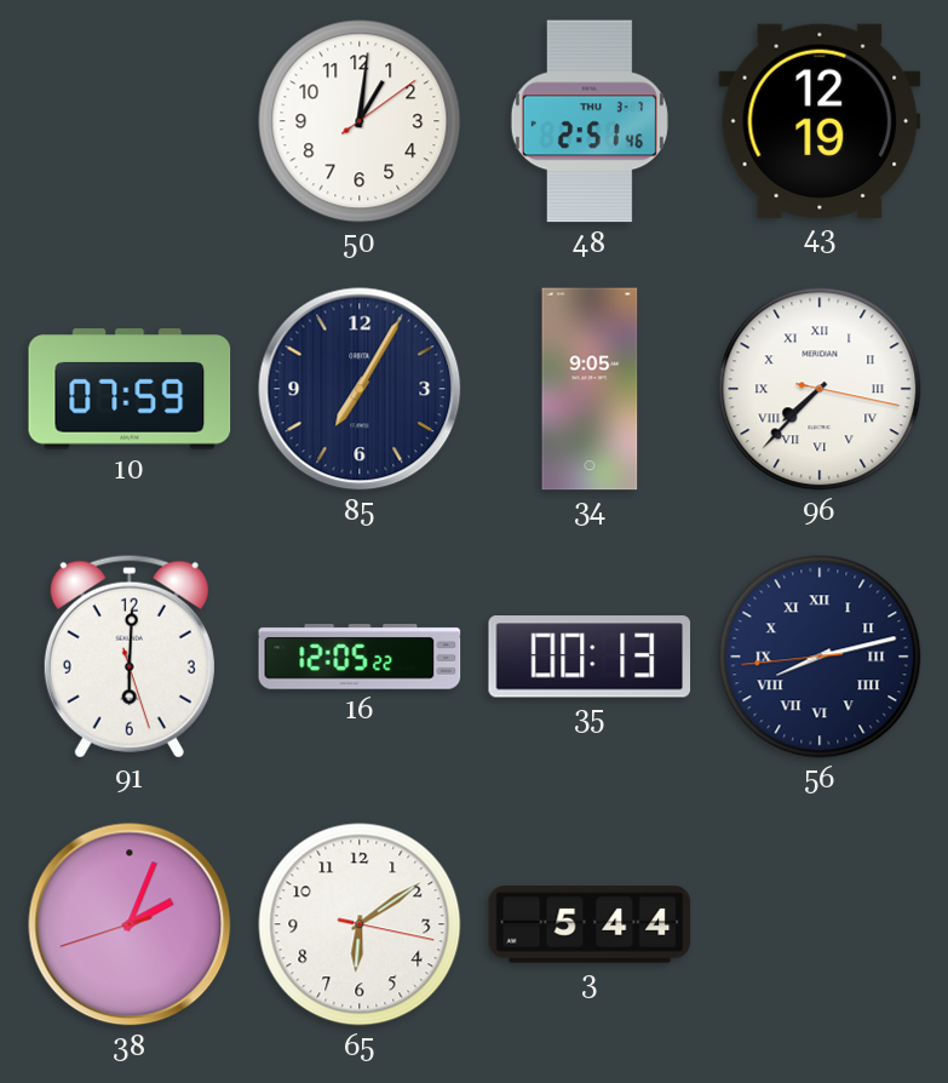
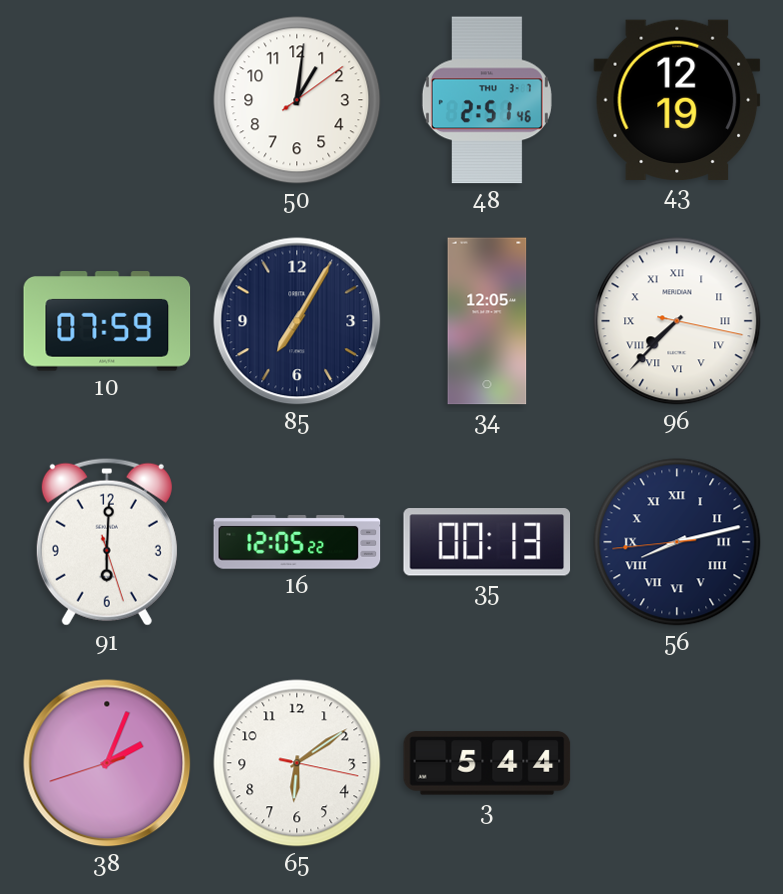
34: 9:05 -> 12:05
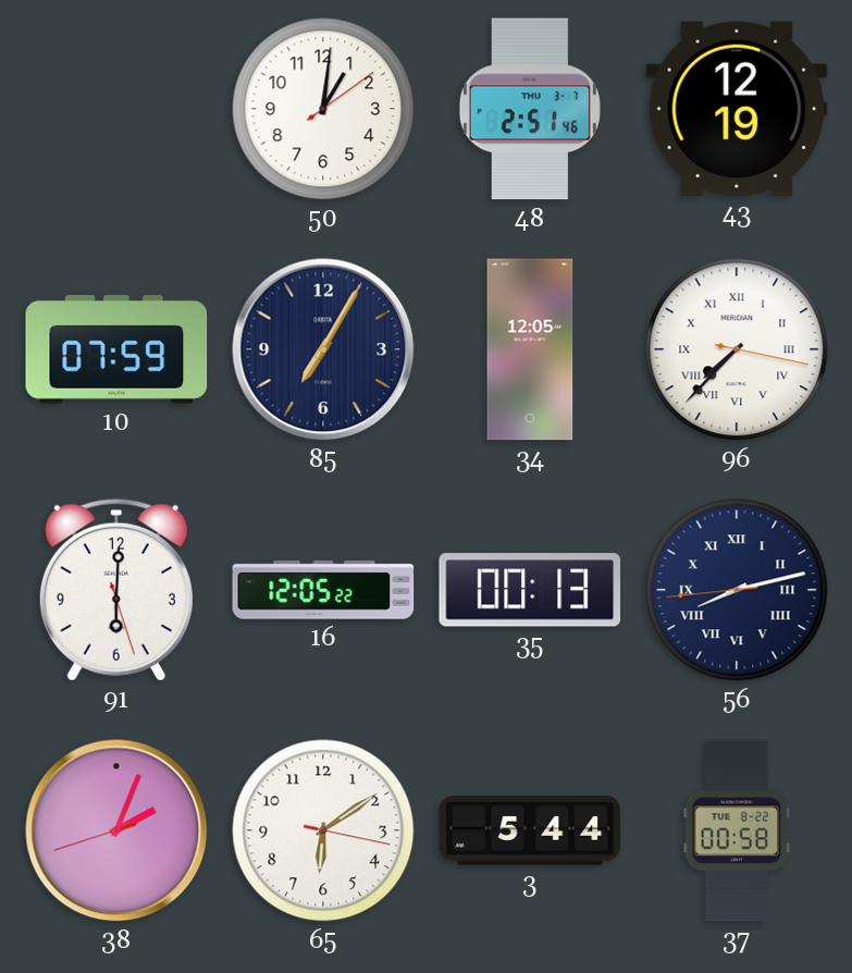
37: none -> 00:58
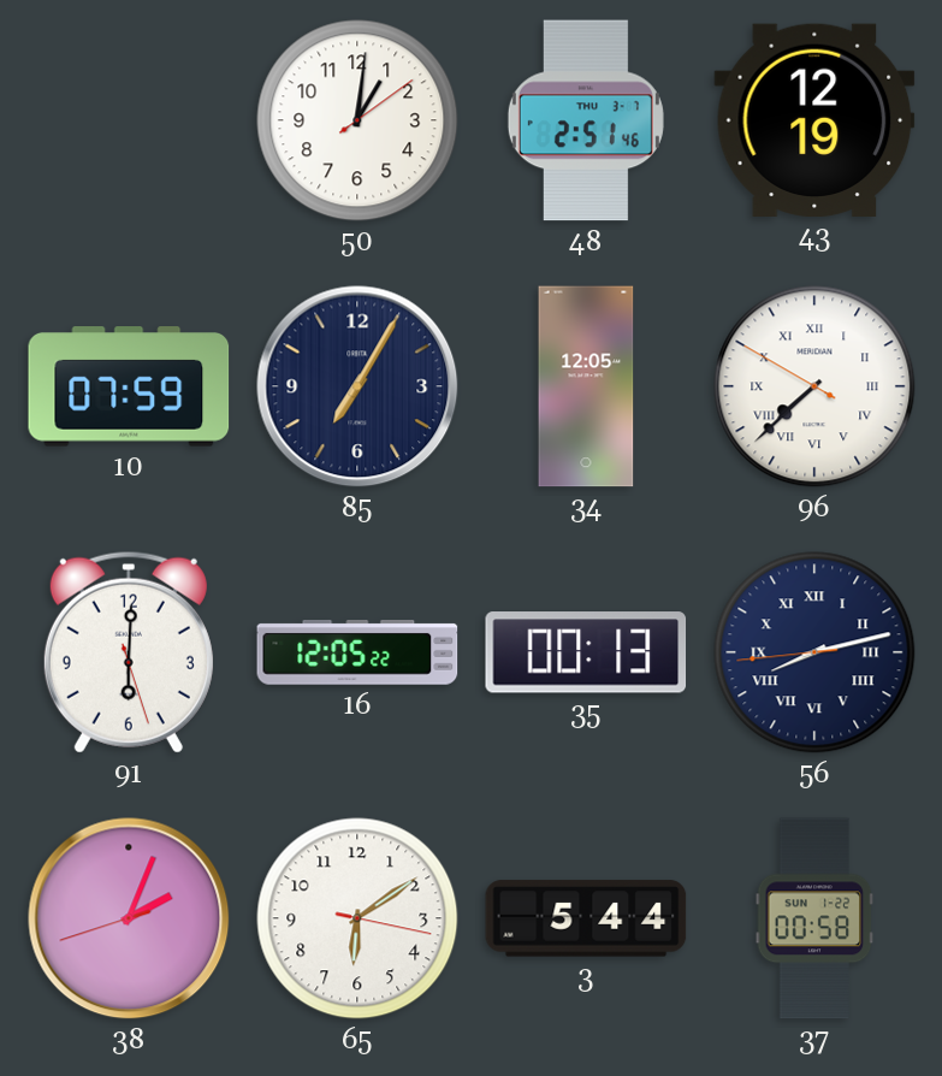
96: 7:37:17 -> 7:37:50
37 date: TUE 8-22 -> SUN 1-22
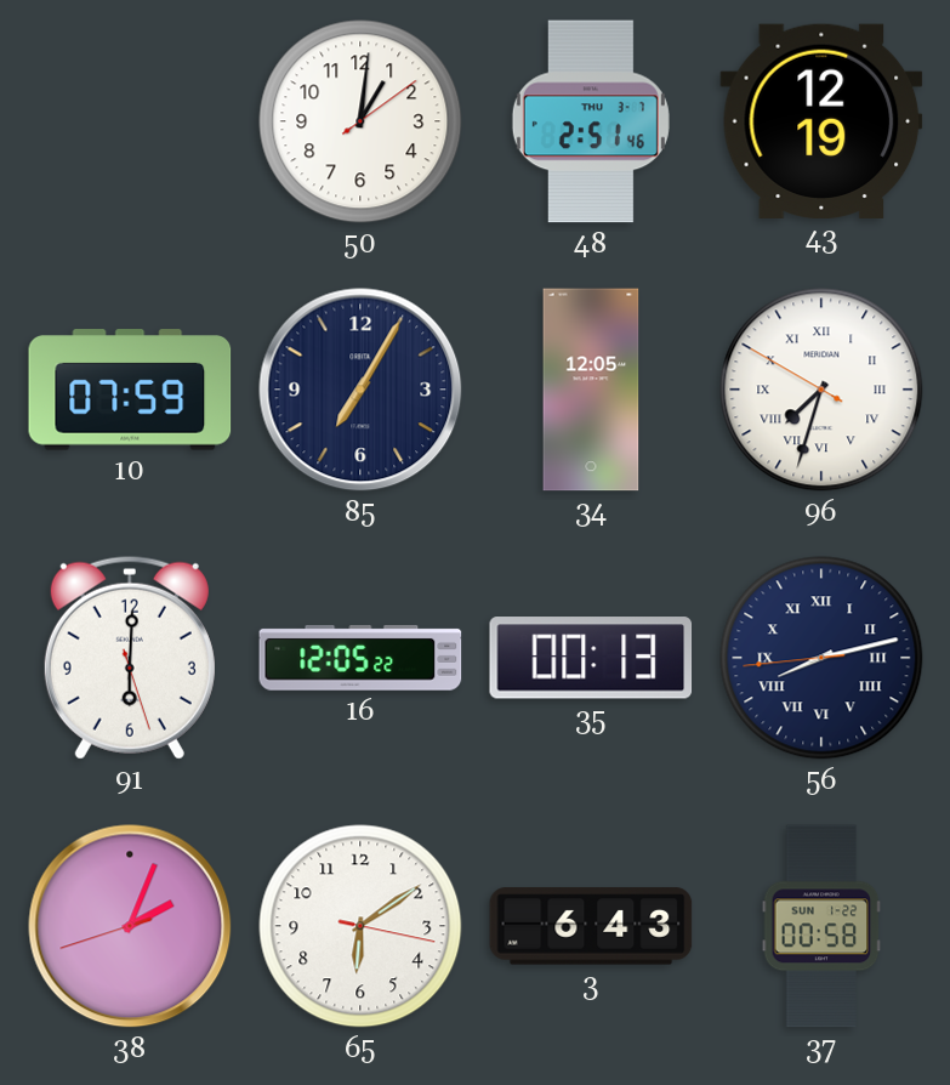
96: 7:37 -> 7:32
3: 5:44 -> 6:43
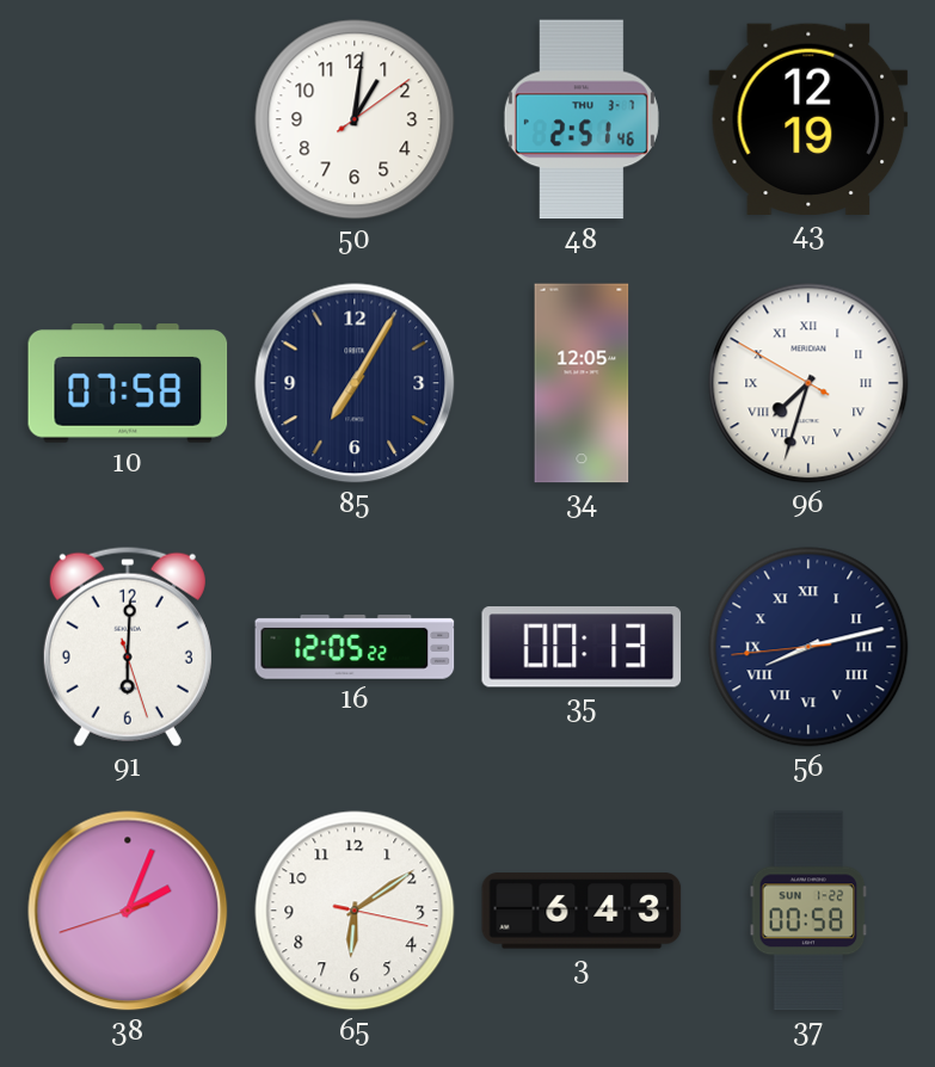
10: 07:59 -> 07:58
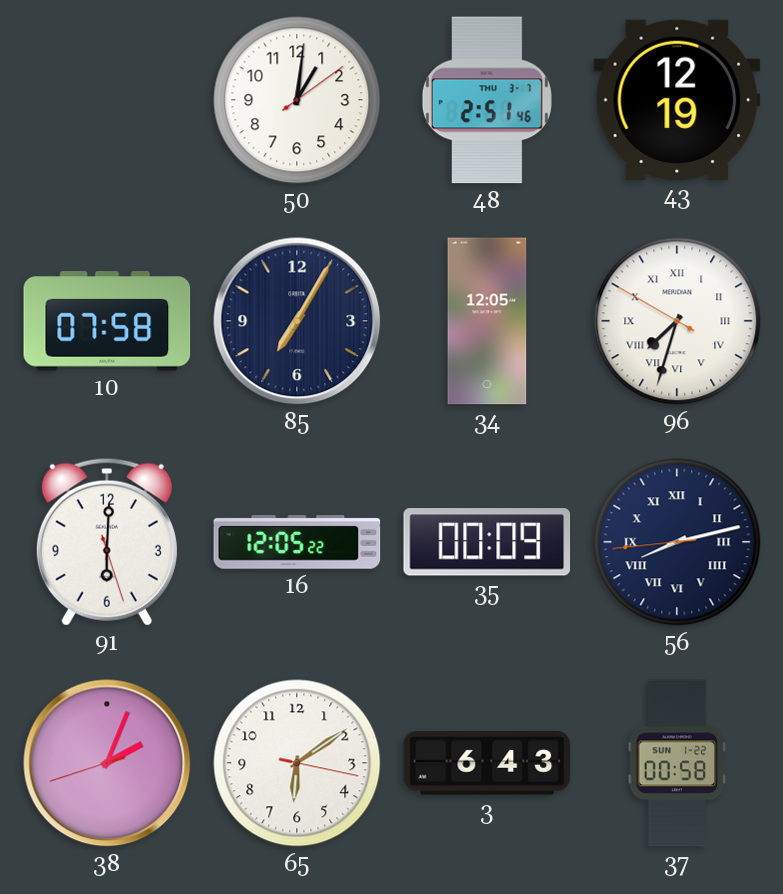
35: 00:13 -> 00:09
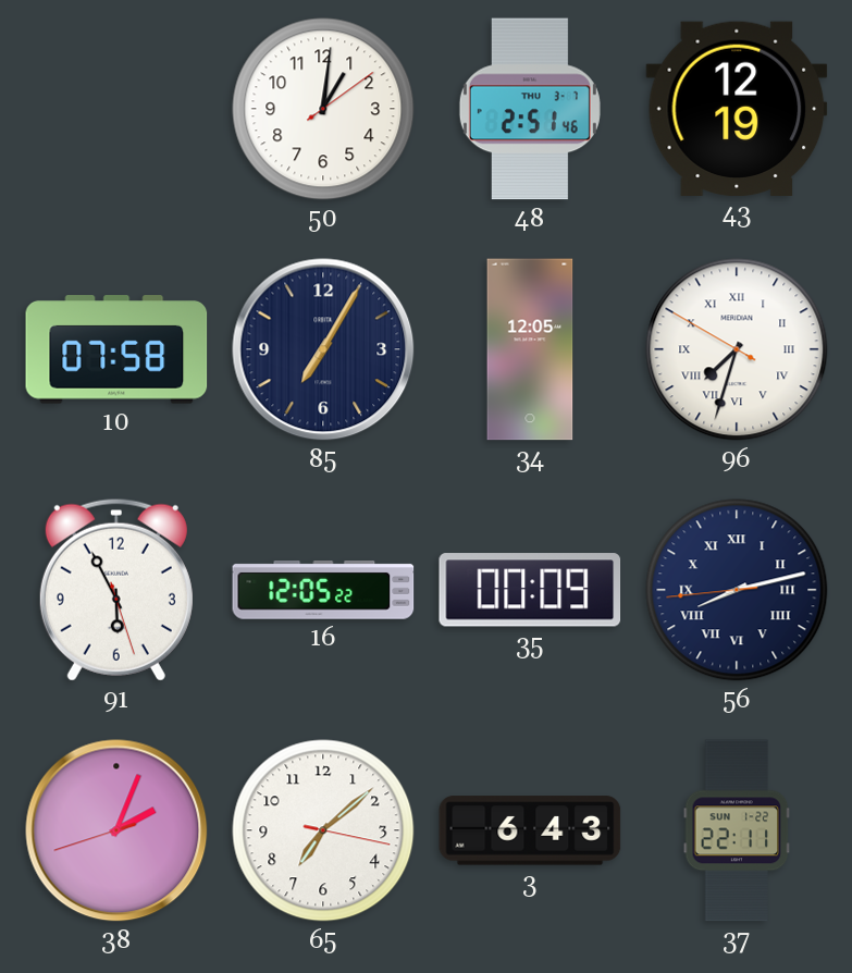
91: 6:00 -> 5:55
65: 6:09 -> 7:08
37: 00:58 -> 22:11
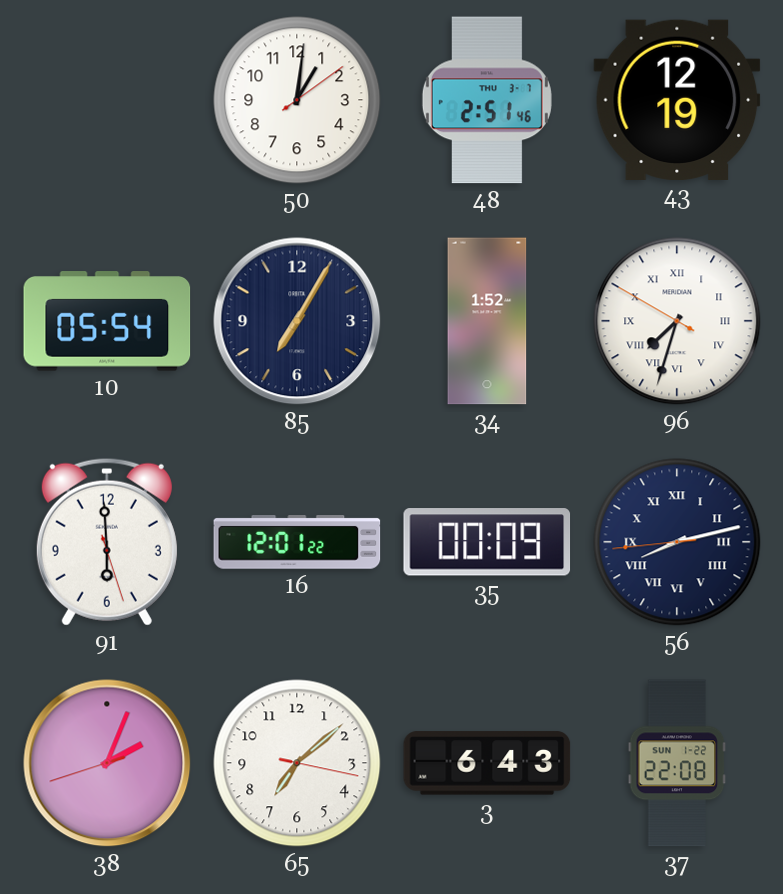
10: 07:58 -> 05:54
34: 12:05 -> 1:52
91: 5:55 -> 5:59
16: 12:05 -> 12:01
37: 22:11 -> 22:08
